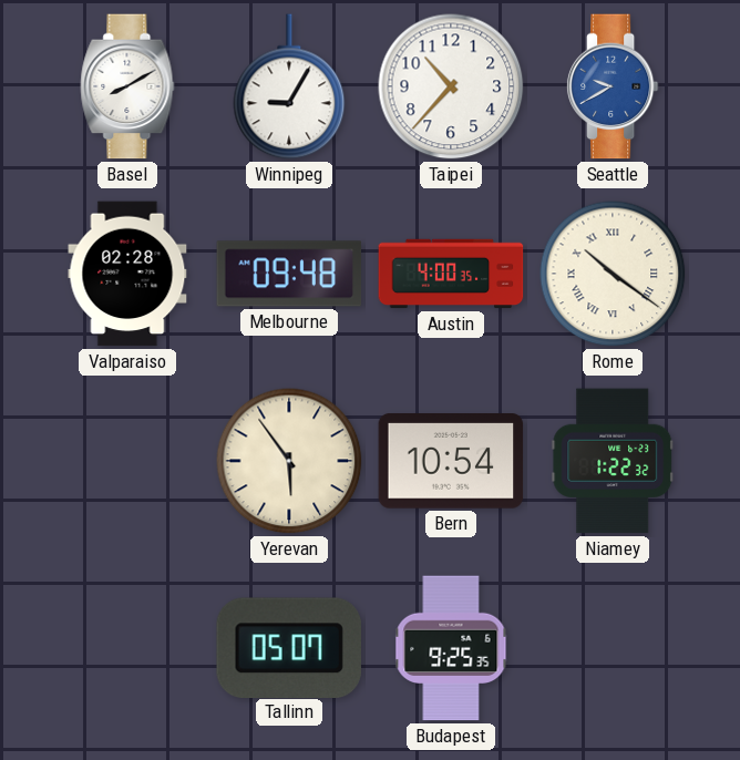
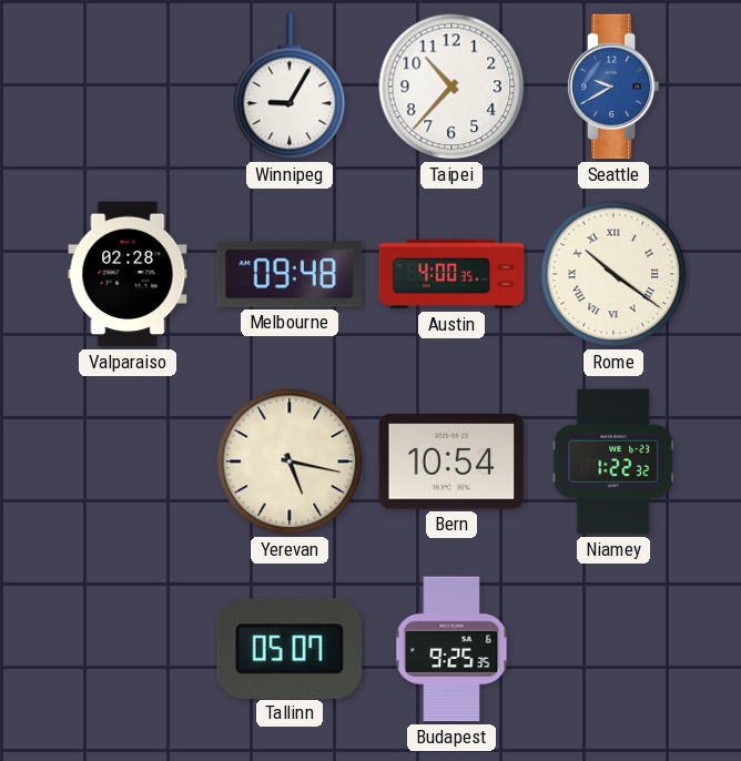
Basel: 8:10 -> none
Yerevan: 5:54 -> 5:17
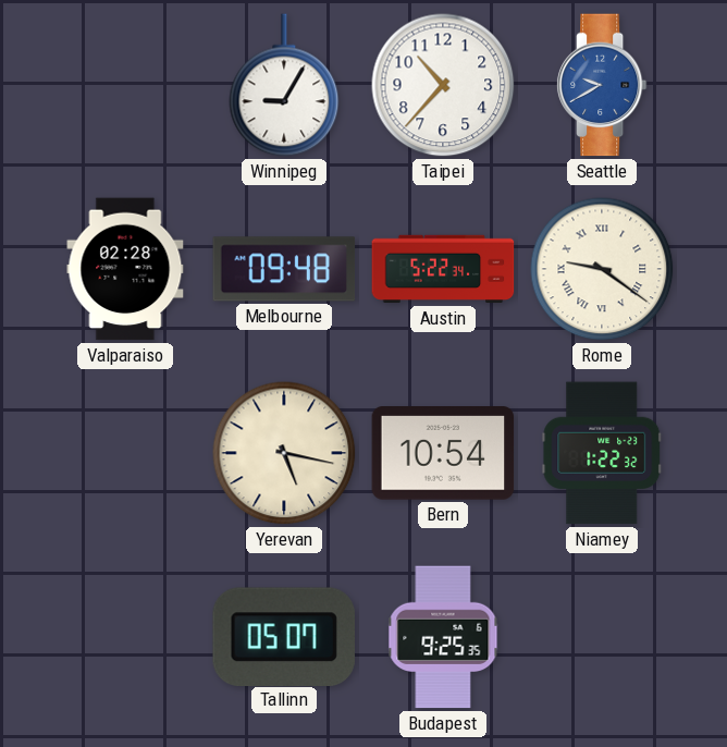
Austin: 4:00 -> 5:22
Rome: 10:21 -> 9:21
